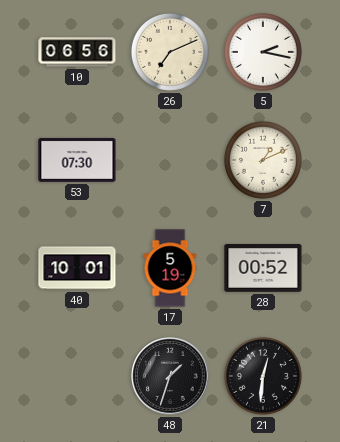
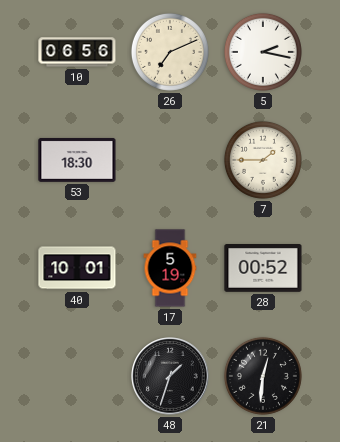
53: 07:30 -> 18:30
7: 1:11 -> 1:45
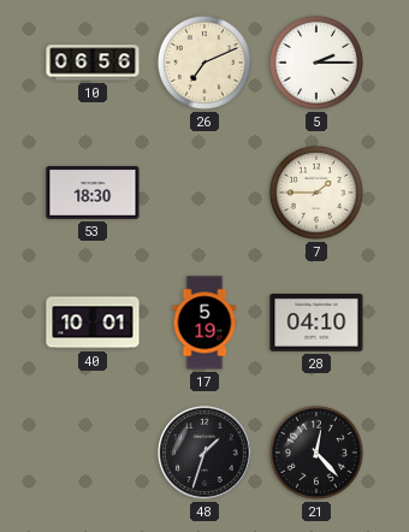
5: 2:17 -> 2:15
28: 00:52 -> 04:10
21: 12:31 -> 12:23
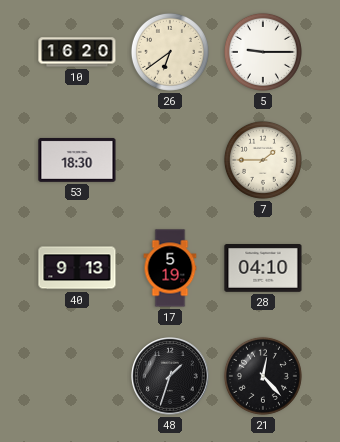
10: 06:56 -> 16:20
26: 7:11 -> 6:39
5: 2:15 -> 9:15
40: 10:01 -> 9:13
